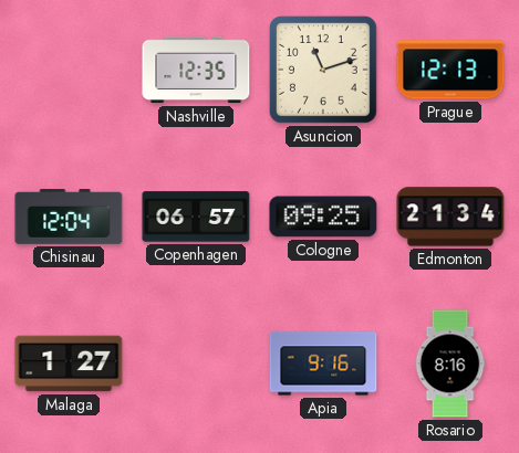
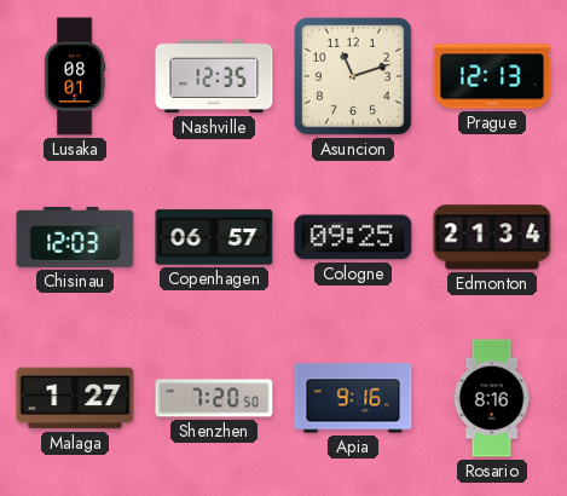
Lusaka: none -> 08:01
Chisinau: 12:04 -> 12:03
Shenzhen: none -> 7:20
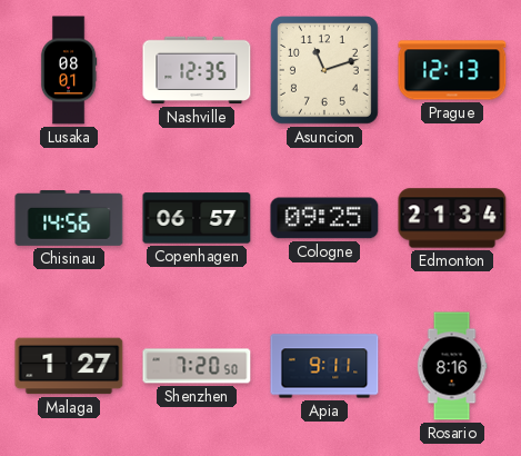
Chisinau: 12:03 -> 14:56
Apia: 9:16 -> 9:11
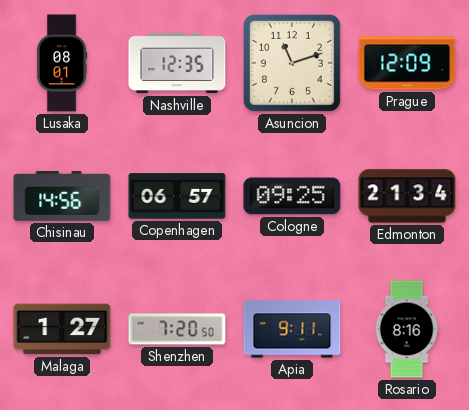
Prague: 12:13 -> 12:09
